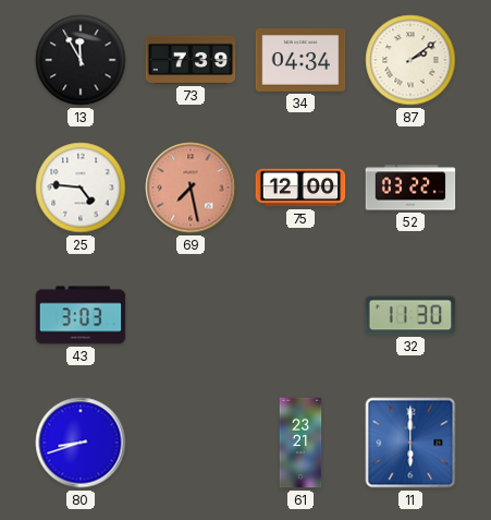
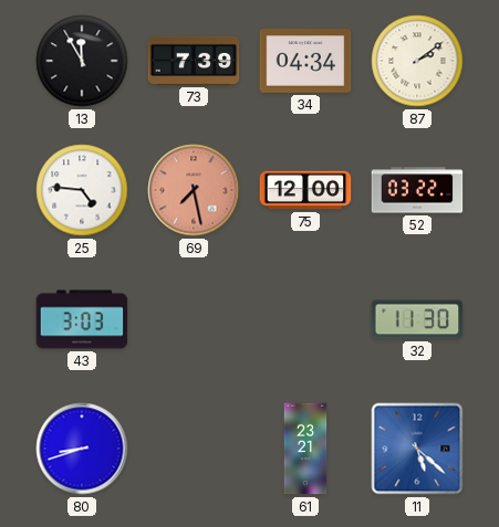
11: 6:00 -> 5:22
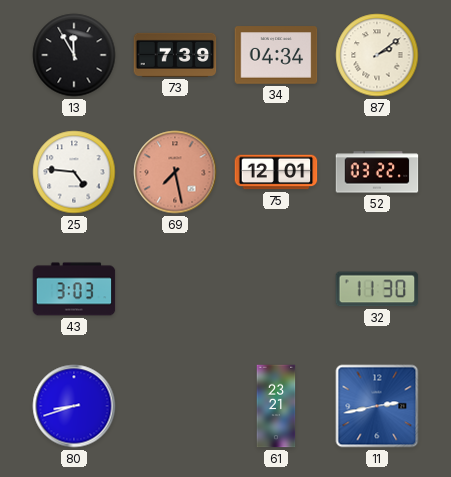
75: 12:00 -> 12:01
11: 5:22 -> 2:43
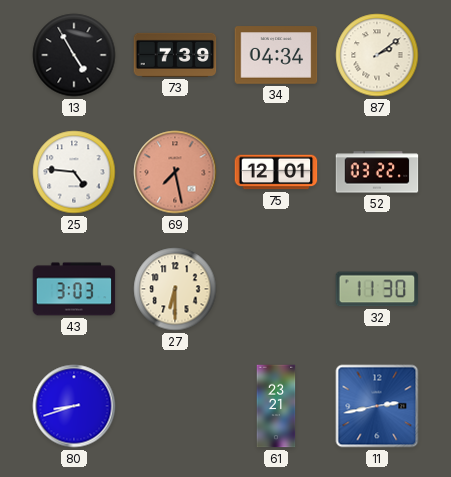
13: 11:55 -> 4:55
27: none -> 6:30
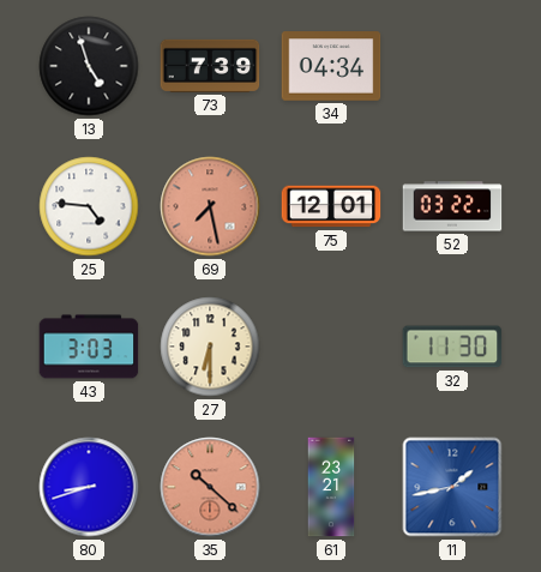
13: 4:55 -> 4:57
87: 2:09 -> none
35: none -> 10:22
11: 2:43 -> 1:43
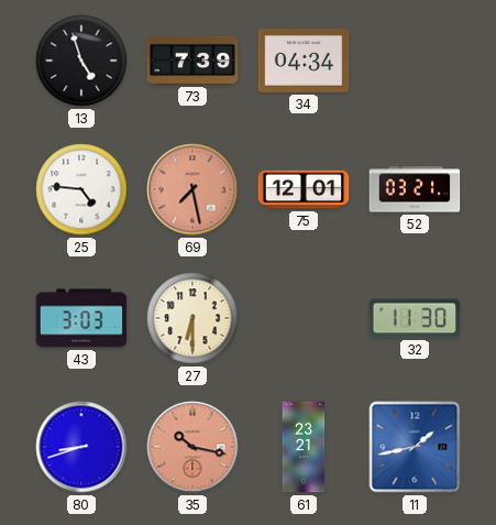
52: 03:22 -> 03:21
35: 10:22 -> 10:17
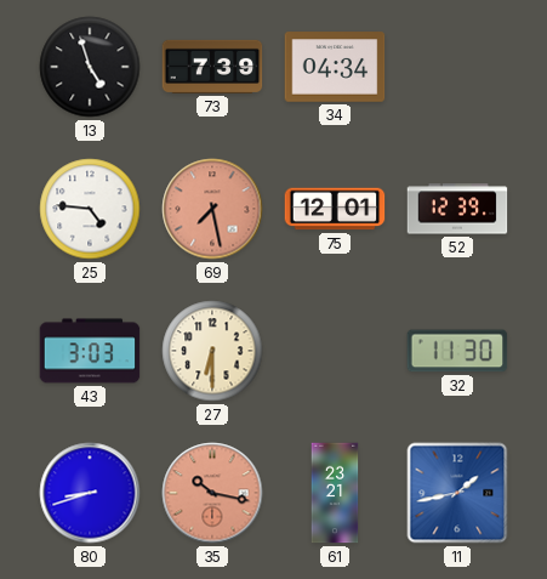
52: 03:21 -> 12:39
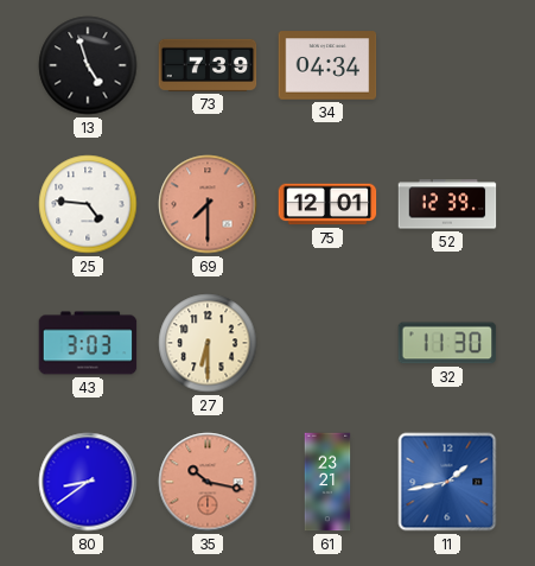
69: 7:28 -> 7:30
80: 8:42 -> 8:39
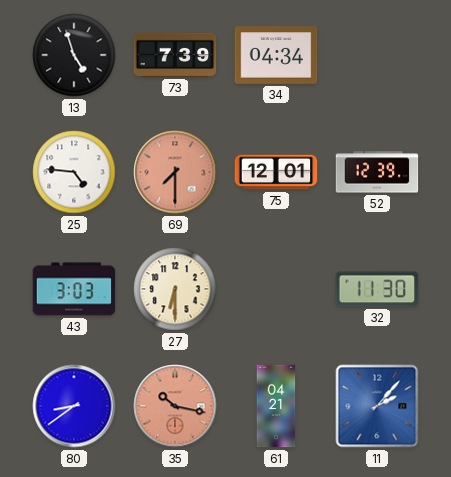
61: 23:21 -> 04:21
11: 1:43 -> 2:07
